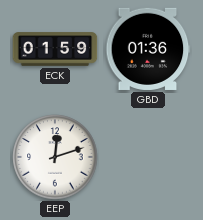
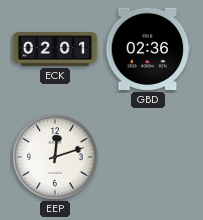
ECK: 01:59 -> 02:01
GBD: 01:36 -> 02:36
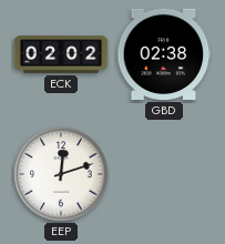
ECK: 02:01 -> 02:02
GBD: 02:36 -> 02:38
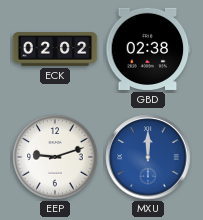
EEP: 12:12 -> 9:12
MXU: none -> 12:00
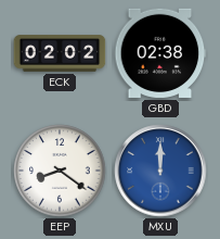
EEP: 9:12 -> 8:21
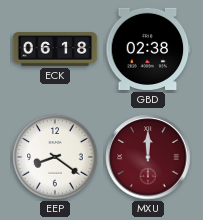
ECK: 02:02 -> 06:18
MXU dial: blue -> burgundy
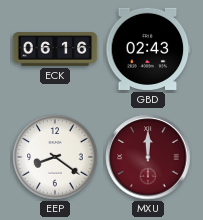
ECK: 06:18 -> 06:16
GBD: 02:38 -> 02:43
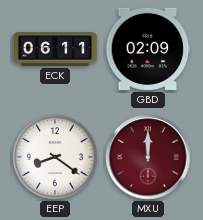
ECK: 06:16 -> 06:11
GBD: 02:43 -> 02:09
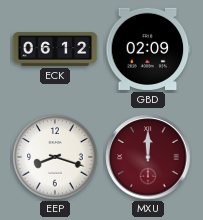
ECK: 06:11 -> 06:12
EEP: 8:21 -> 8:18
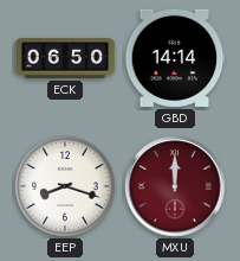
ECK: 06:12 -> 06:50
GBD: 02:09 -> 14:14
